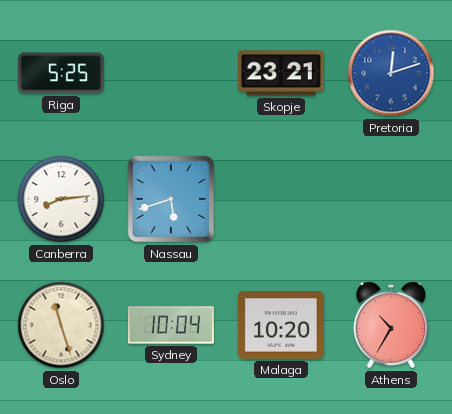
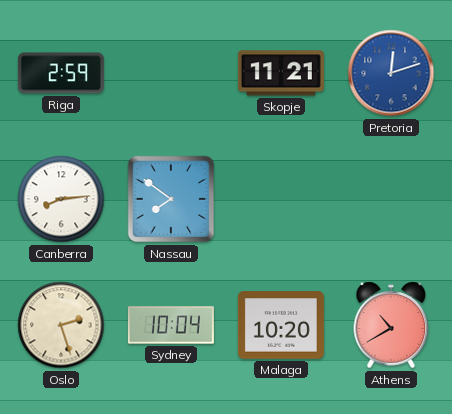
Riga: 5:25 -> 2:59
Skopje: 23:21 -> 11:21
Nassau: 5:42 -> 7:51
Oslo: 11:27 -> 2:27
Athens: 10:35 -> 10:40
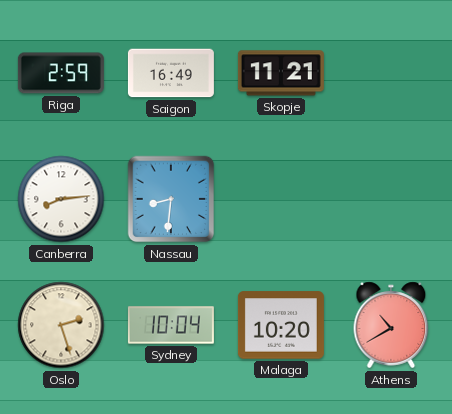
Saigon: none -> 16:49
Pretoria: 12:12 -> none
Nassau: 7:51 -> 8:31
